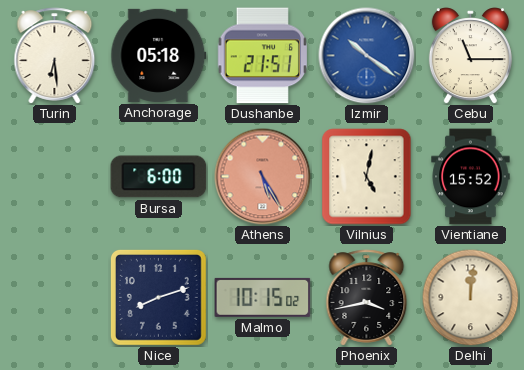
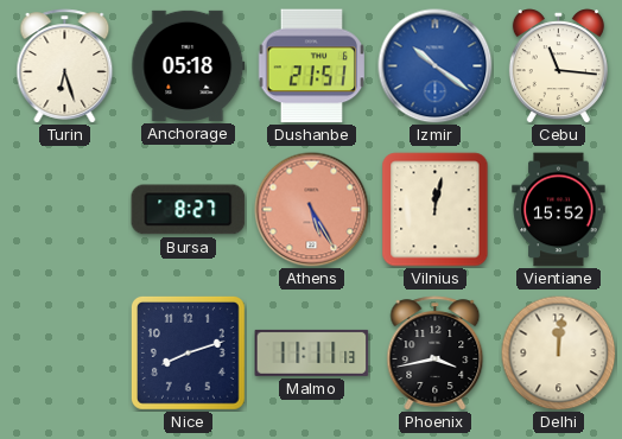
Turin: 6:29 -> 6:27
Cebu: 11:15 -> 11:16
Bursa: 6:00 -> 8:27
Vilnius: 5:02 -> 12:02
Malmo: 10:15 -> 11:11
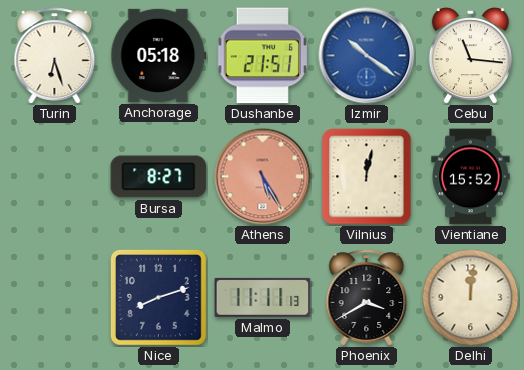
Phoenix: 3:43 -> 3:40
